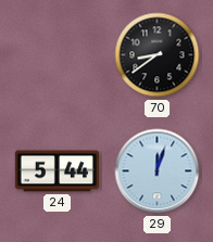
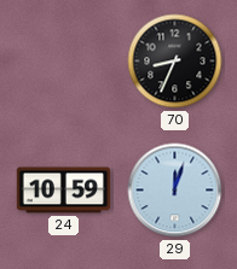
70: 8:39 -> 8:34
24: 5:44 -> 10:59
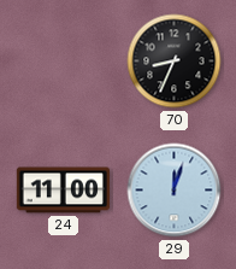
24: 10:59 -> 11:00
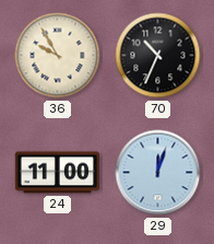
36: none -> 9:55
70: 8:34 -> 10:34
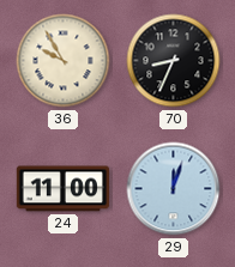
70: 10:34 -> 8:34
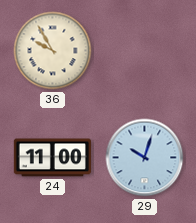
70: 8:34 -> none
29: 12:03 -> 10:03
